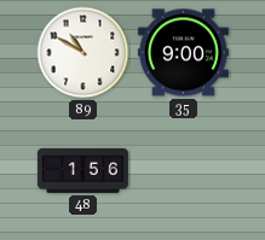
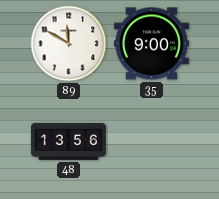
89: 10:50 -> 11:50
48: 1:56 -> 13:56
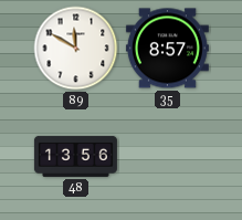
35: 9:00 -> 8:57
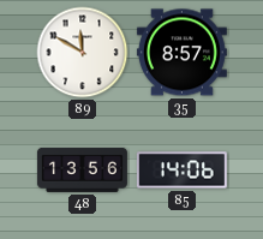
85: none -> 14:06
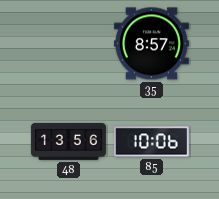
89: 11:50 -> none
85: 14:06 -> 10:06
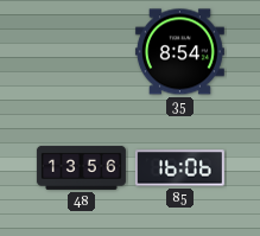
35: 8:57 -> 8:54
85: 10:06 -> 16:06
